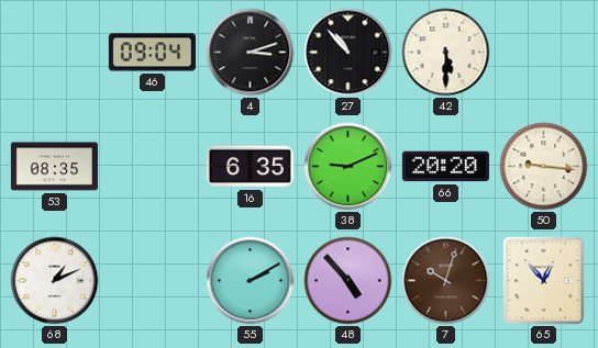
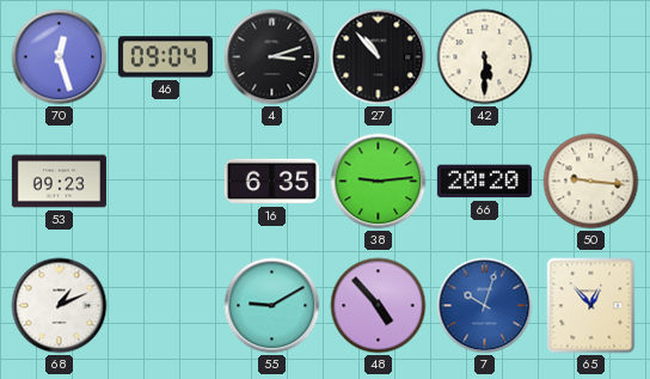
70: none -> 12:27
53: 08:35 -> 09:23
38: 9:11 -> 9:14
55: 2:10 -> 9:10
7 dial: brown -> blue
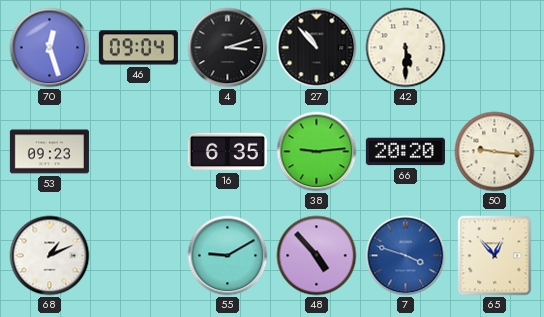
7: 10:03 -> 3:48
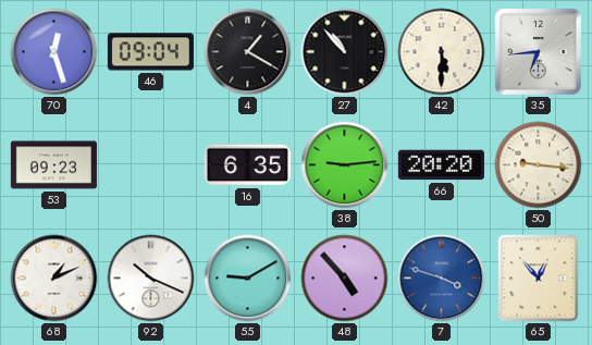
4: 3:12 -> 1:20
35: none -> 6:44
92: none -> 10:19
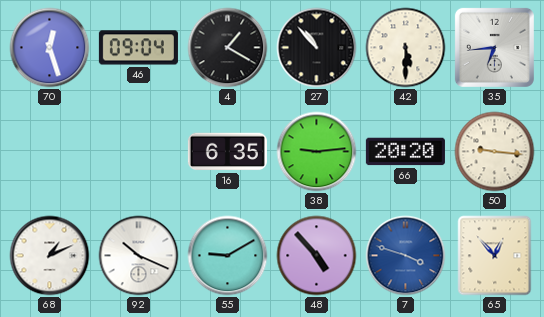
53: 09:23 -> none
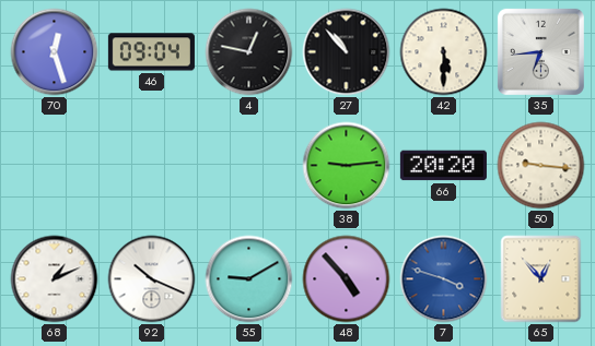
4: 1:20 -> 12:47
16: 6:35 -> none
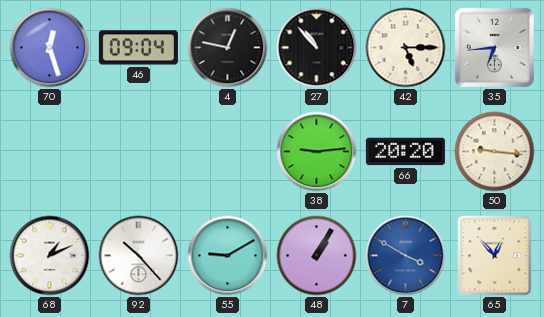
42: 5:30 -> 5:15
92: 10:19 -> 10:23
48: 4:53 -> 1:05
7: 3:48 -> 3:50
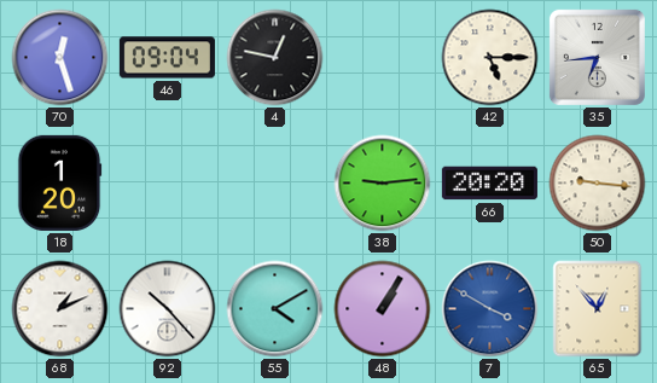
27: 10:53 -> none
18: none -> 1:20
55: 9:10 -> 4:10
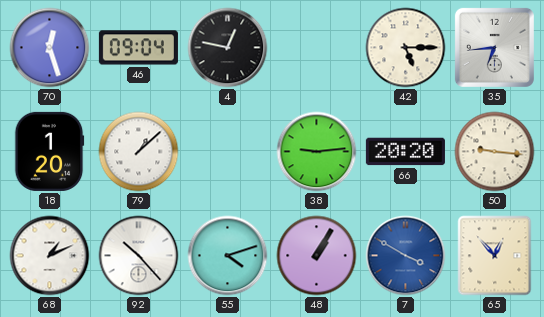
79: none -> 1:08
55: 4:10 -> 4:12
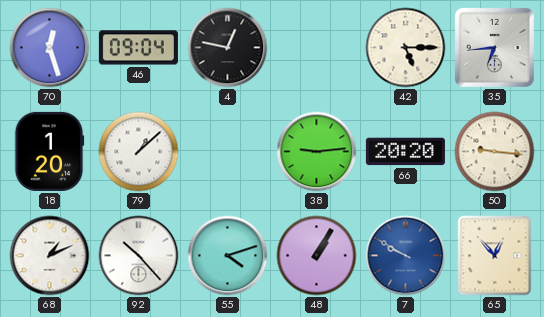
7: 3:50 -> 9:50
